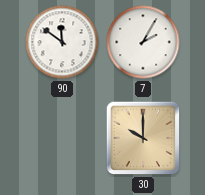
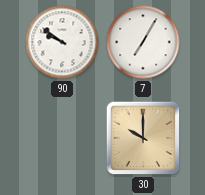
90: 11:51 -> 9:51
7: 2:05 -> 7:05
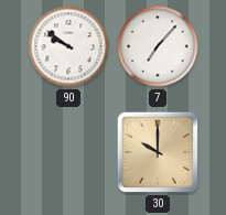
7: 7:05 -> 7:07
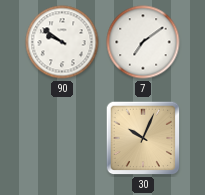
7: 7:07 -> 7:09
30: 10:00 -> 10:04
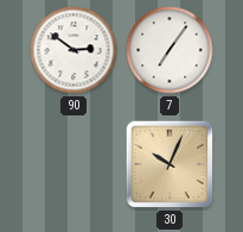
90: 9:51 -> 2:51
7: 7:09 -> 7:06
